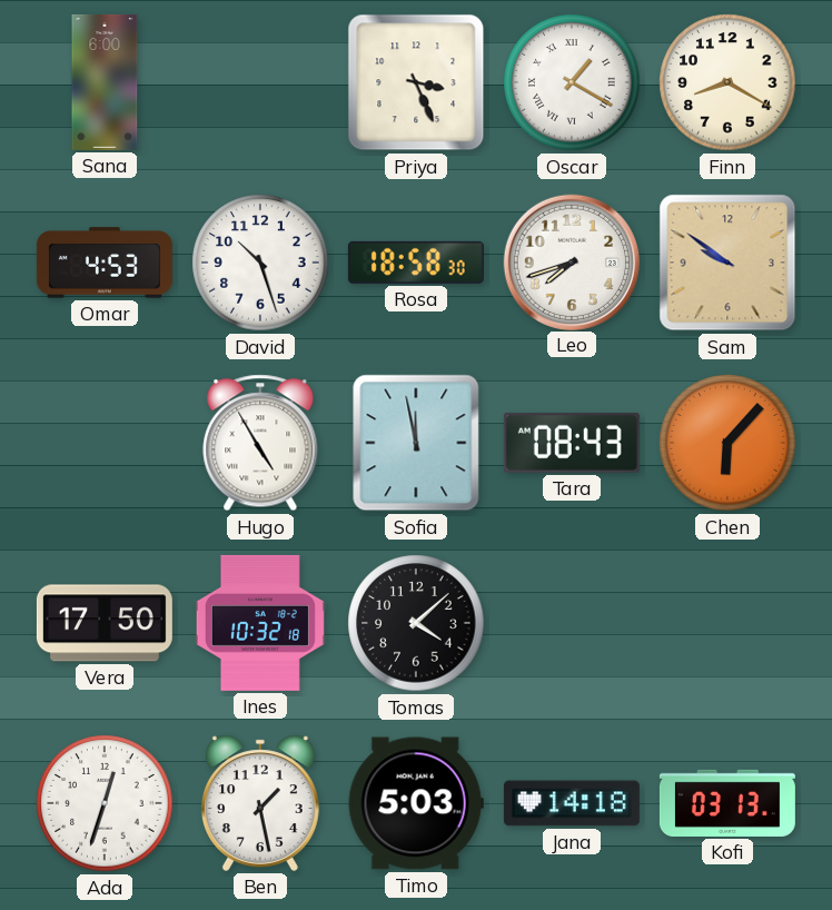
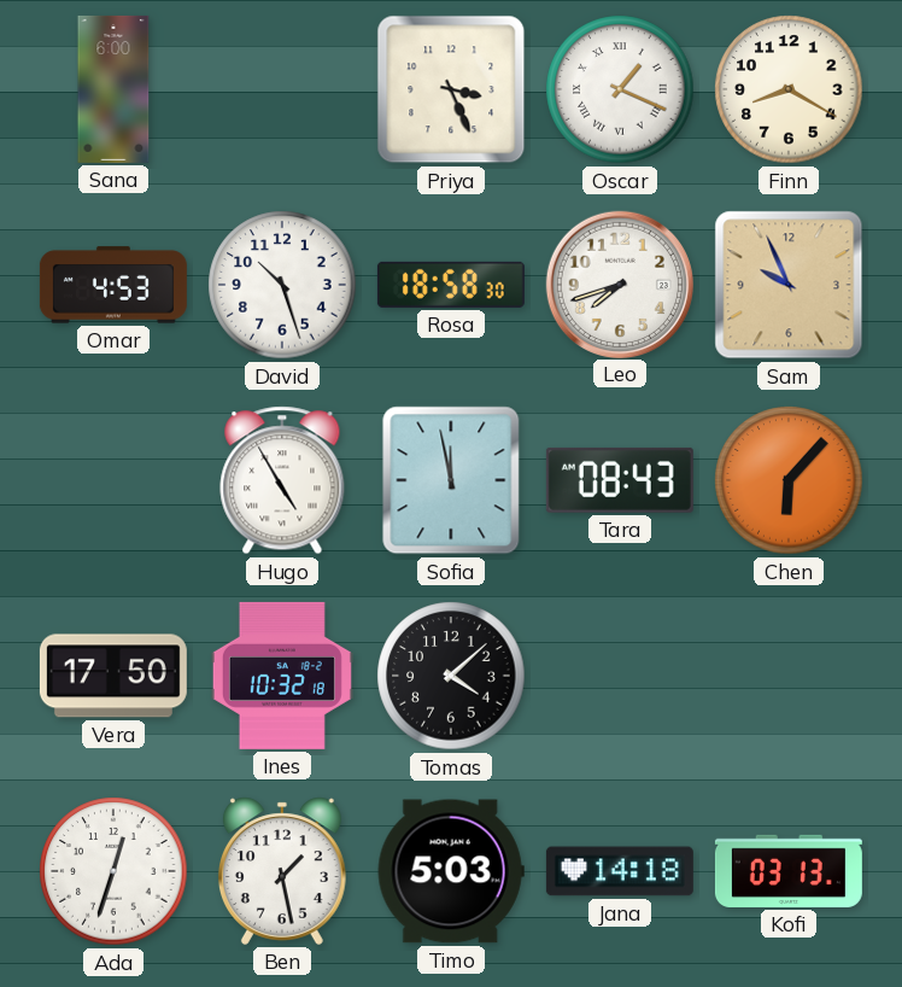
Oscar: 1:20 -> 1:19
Sam: 9:51 -> 9:56
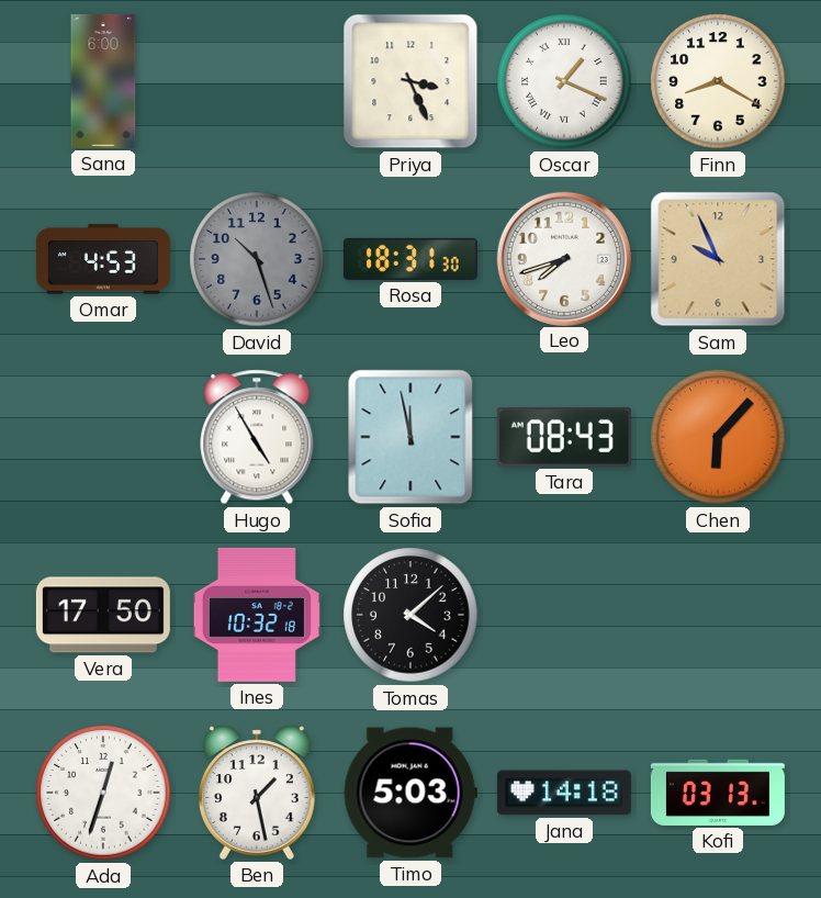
David dial: white -> grey
Rosa: 18:58 -> 18:31
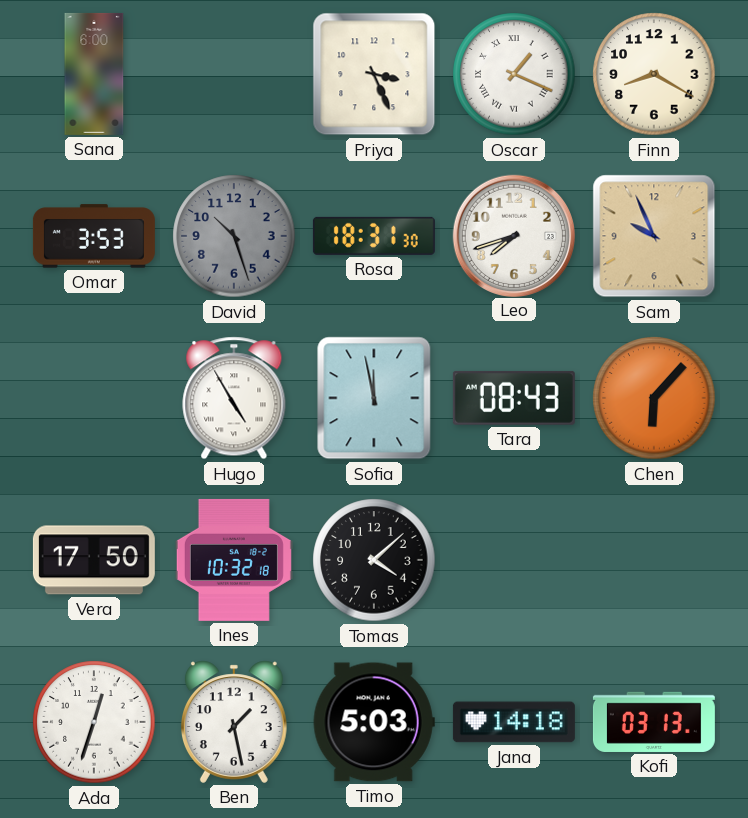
Omar: 4:53 -> 3:53
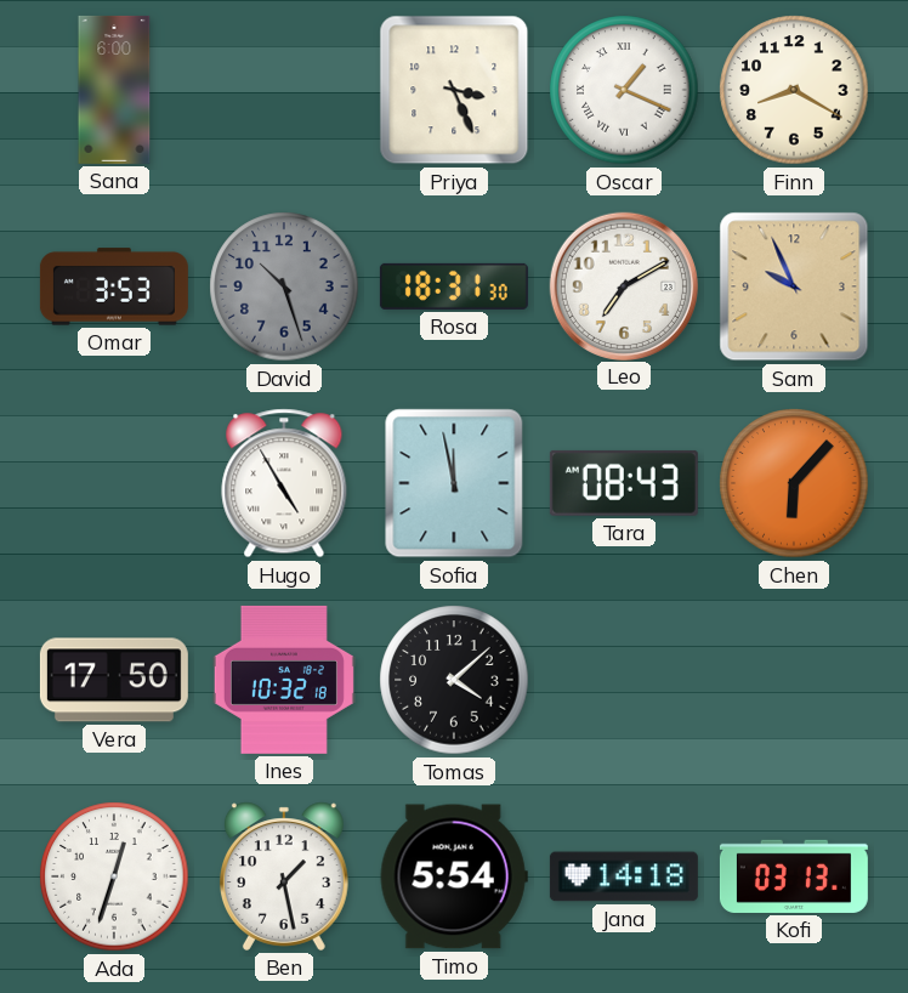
Leo: 7:42 -> 7:10
Timo: 5:03 -> 5:54
